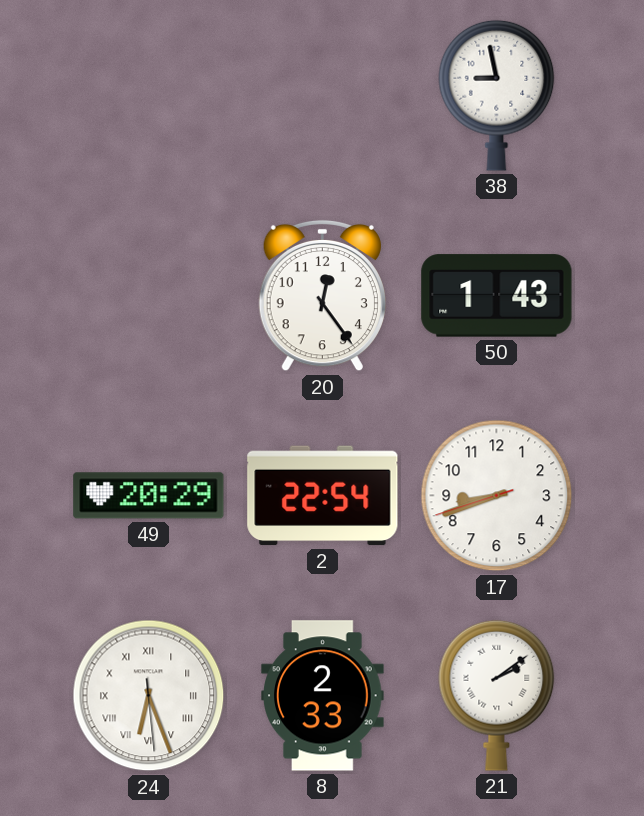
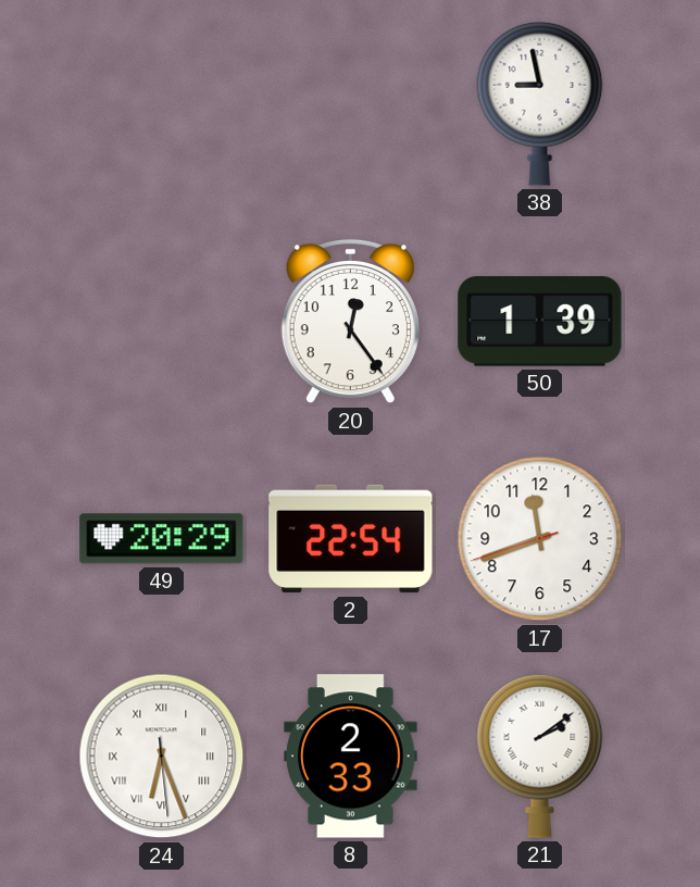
50: 1:43 -> 1:39
17: 8:41 -> 11:41
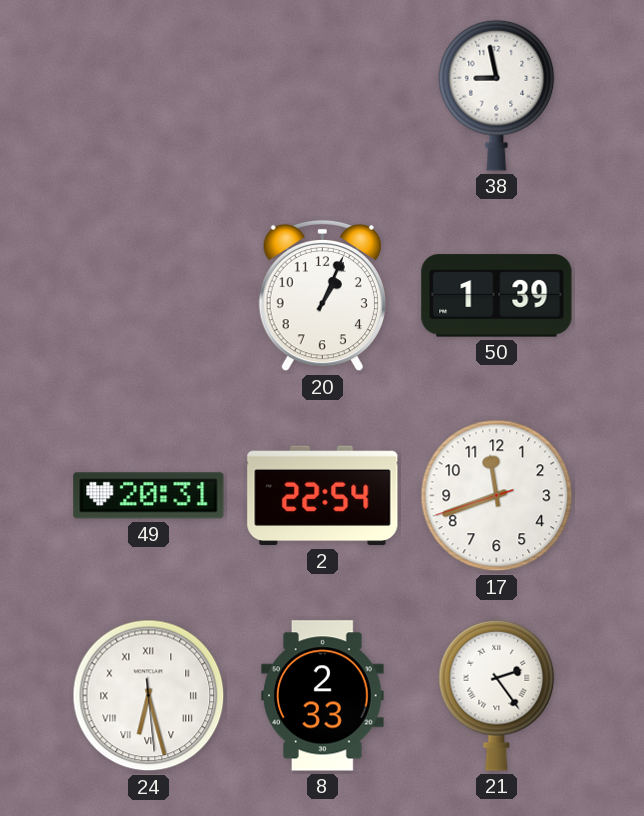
20: 12:24 -> 1:04
49: 20:29 -> 20:31
24: 6:26 -> 6:27
21: 2:09 -> 2:24
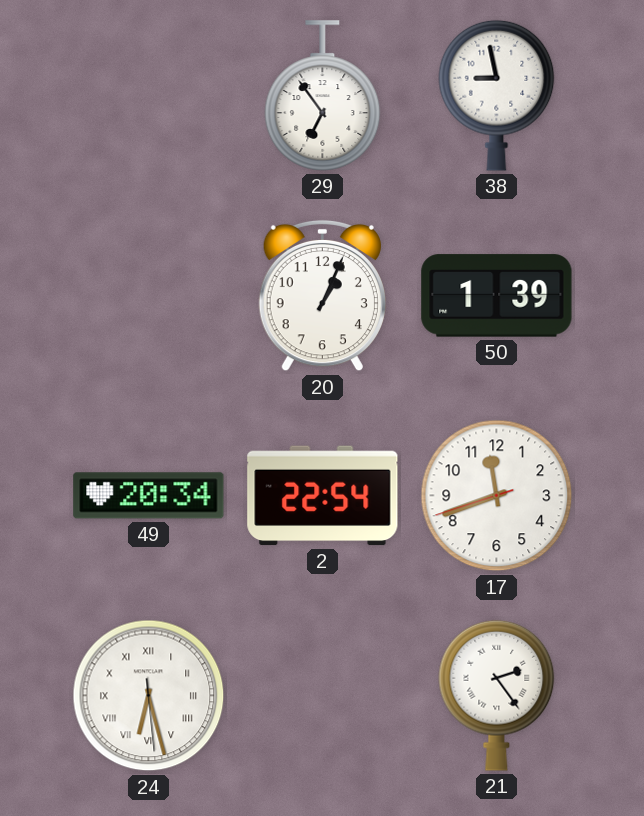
29: none -> 6:54
49: 20:31 -> 20:34
8: 2:33 -> none
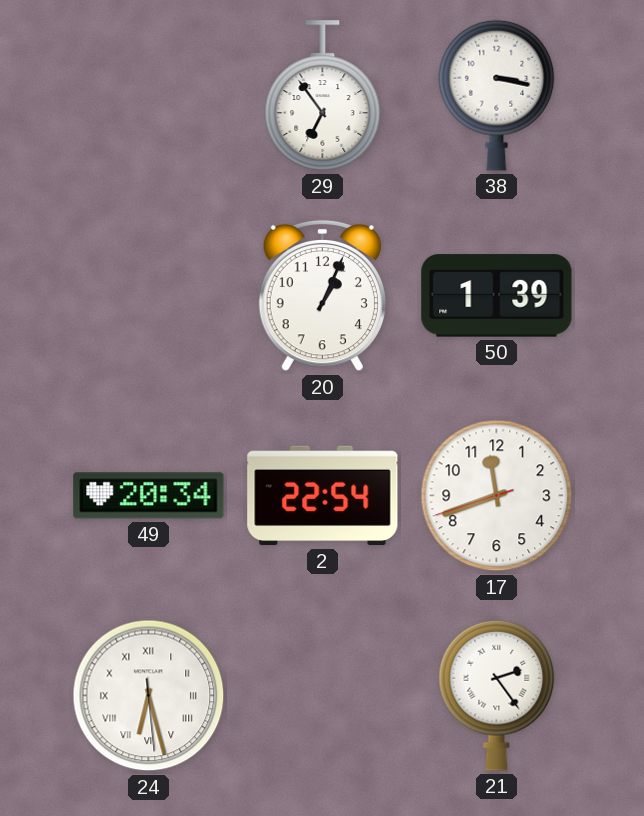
38: 8:58 -> 3:17
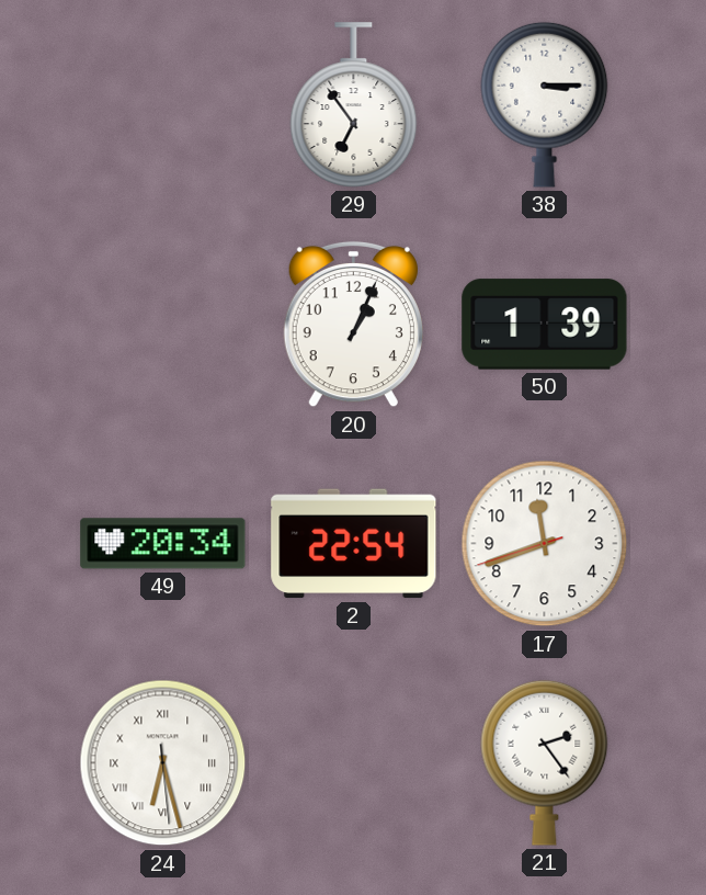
38: 3:17 -> 3:15
